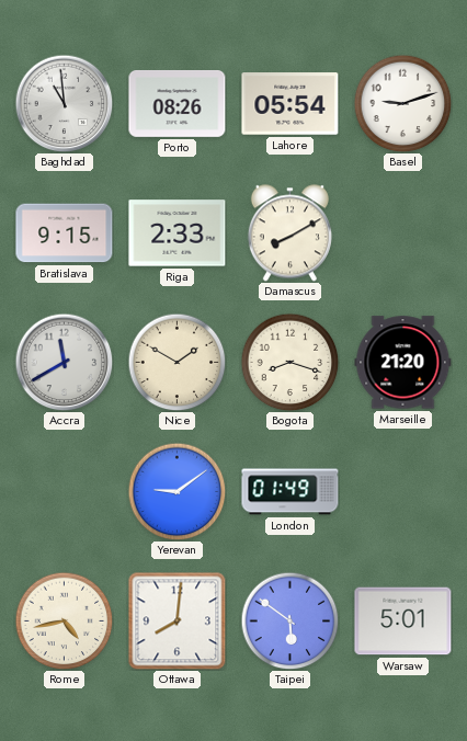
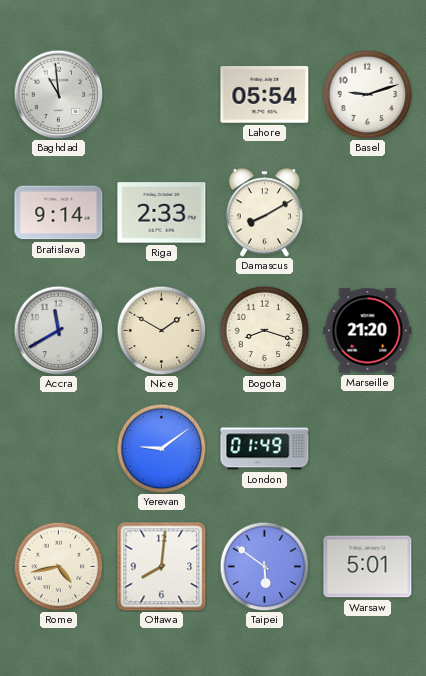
Porto: 08:26 -> none
Bratislava: 9:15 -> 9:14
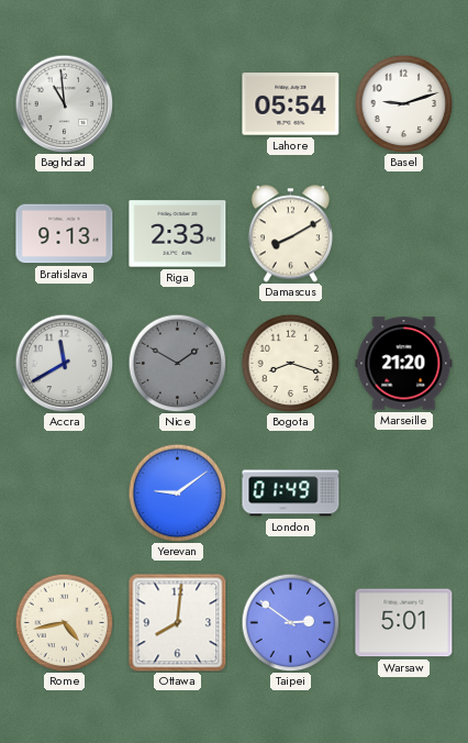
Bratislava: 9:14 -> 9:13
Nice dial: cream -> grey
Taipei: 5:51 -> 2:51
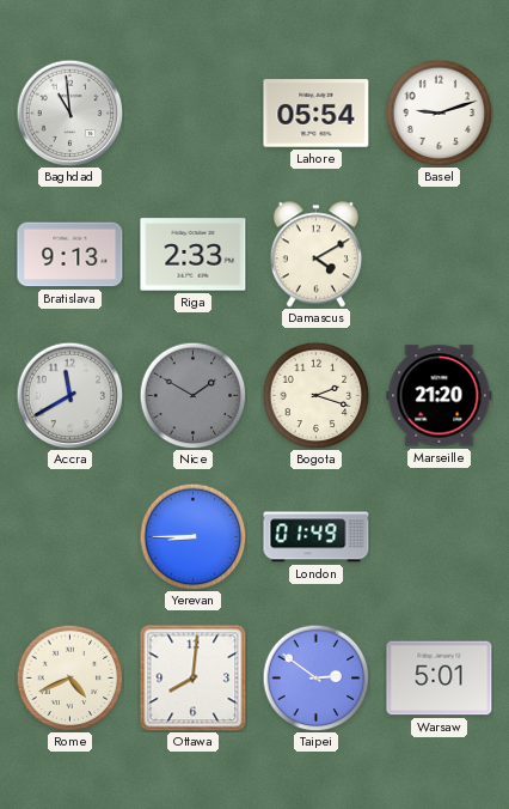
Damascus: 8:10 -> 4:10
Bogota: 8:18 -> 2:18
Yerevan: 9:09 -> 8:45
Rome: 4:43 -> 4:41
